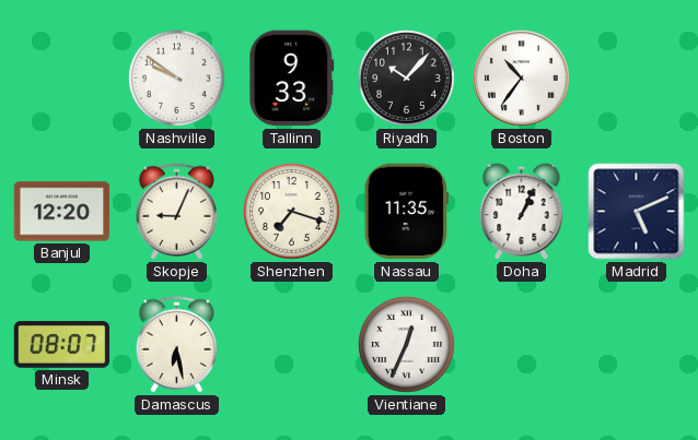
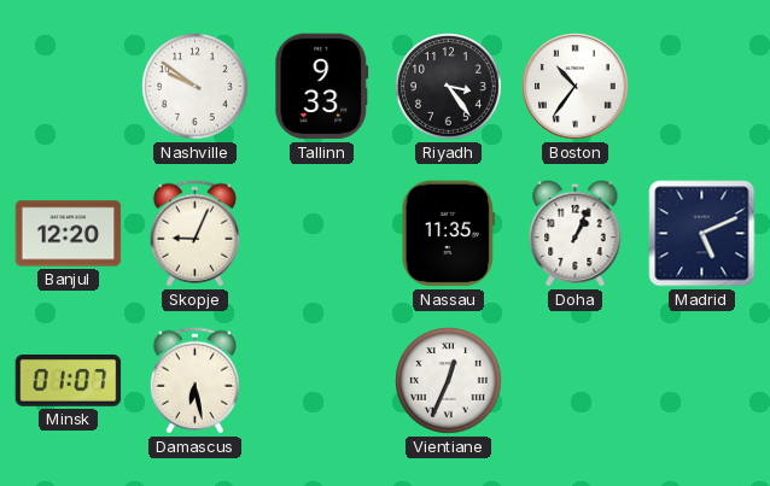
Riyadh: 10:07 -> 3:24
Shenzhen: 7:18 -> none
Minsk: 08:07 -> 01:07
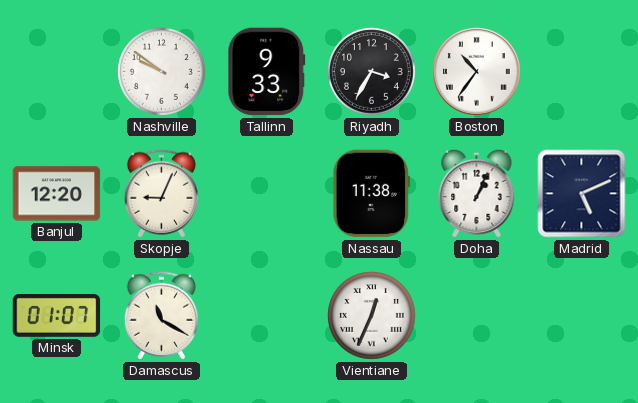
Riyadh: 3:24 -> 3:35
Nassau: 11:35 -> 11:38
Damascus: 6:28 -> 11:20
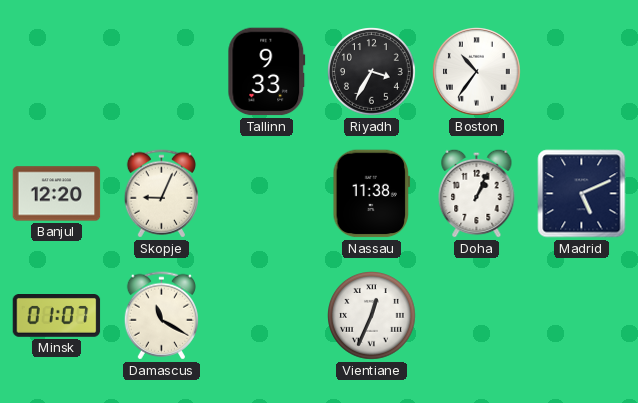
Nashville: 9:51 -> none
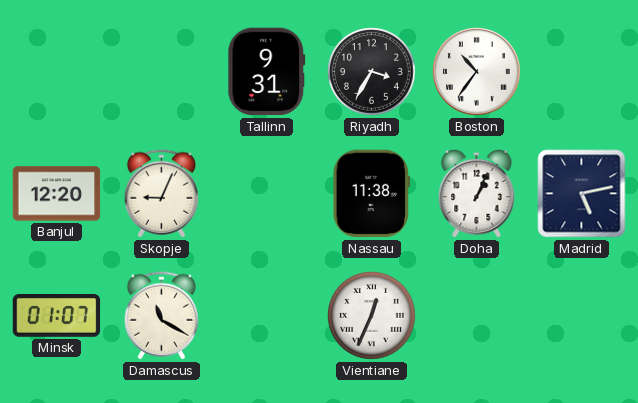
Tallinn: 9:33 -> 9:31
Madrid: 5:11 -> 5:13
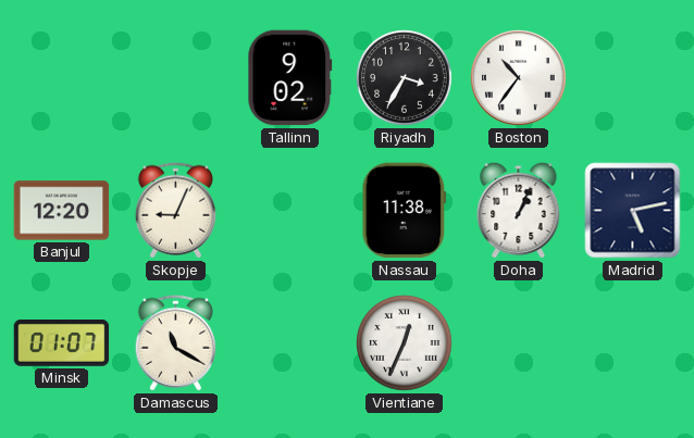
Tallinn: 9:31 -> 9:02
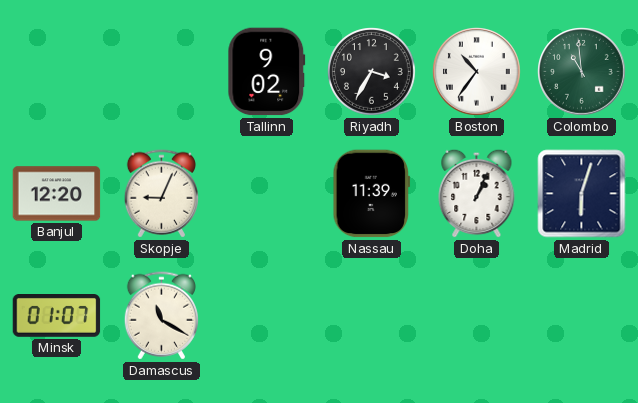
Colombo: none -> 10:59
Nassau: 11:38 -> 11:39
Madrid: 5:13 -> 6:03
Vientiane: 12:34 -> none
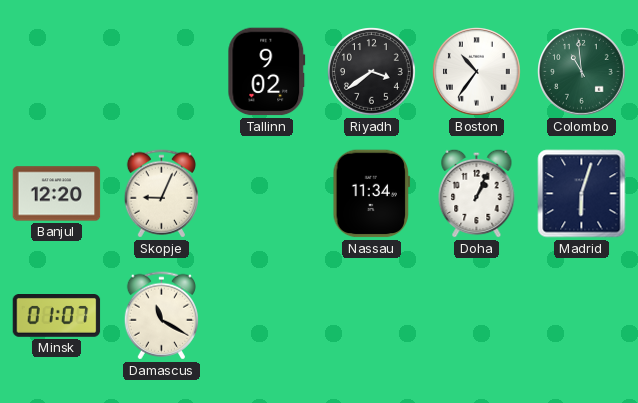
Riyadh: 3:35 -> 3:39
Nassau: 11:39 -> 11:34
